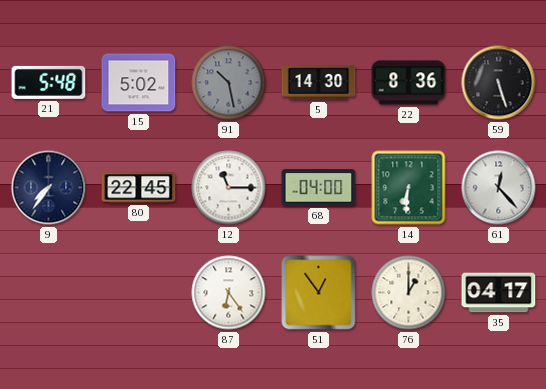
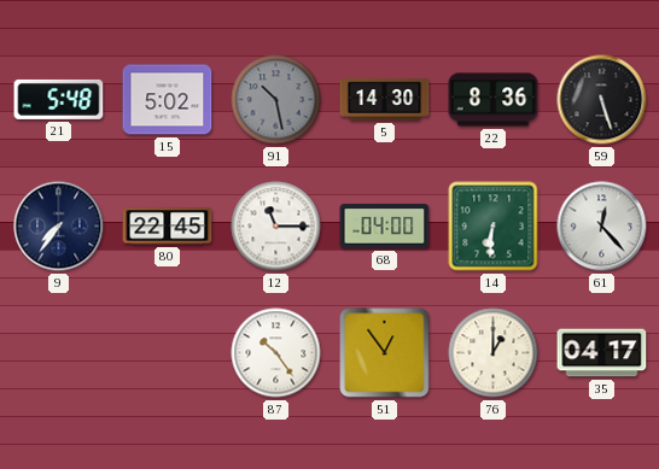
87: 6:24 -> 10:24
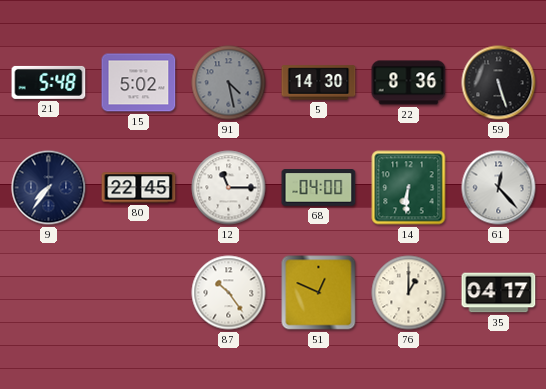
91: 10:28 -> 4:28
51: 12:54 -> 12:49
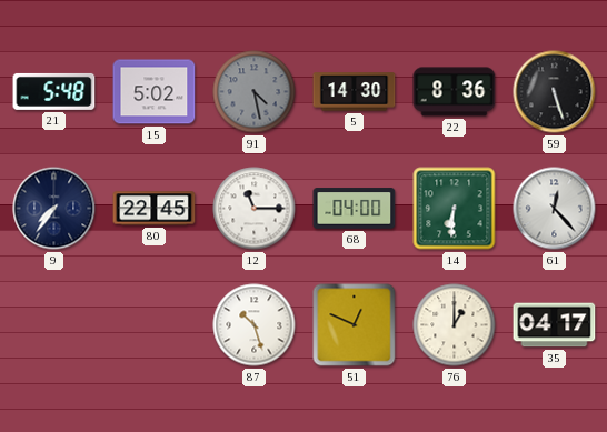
87: 10:24 -> 10:27
